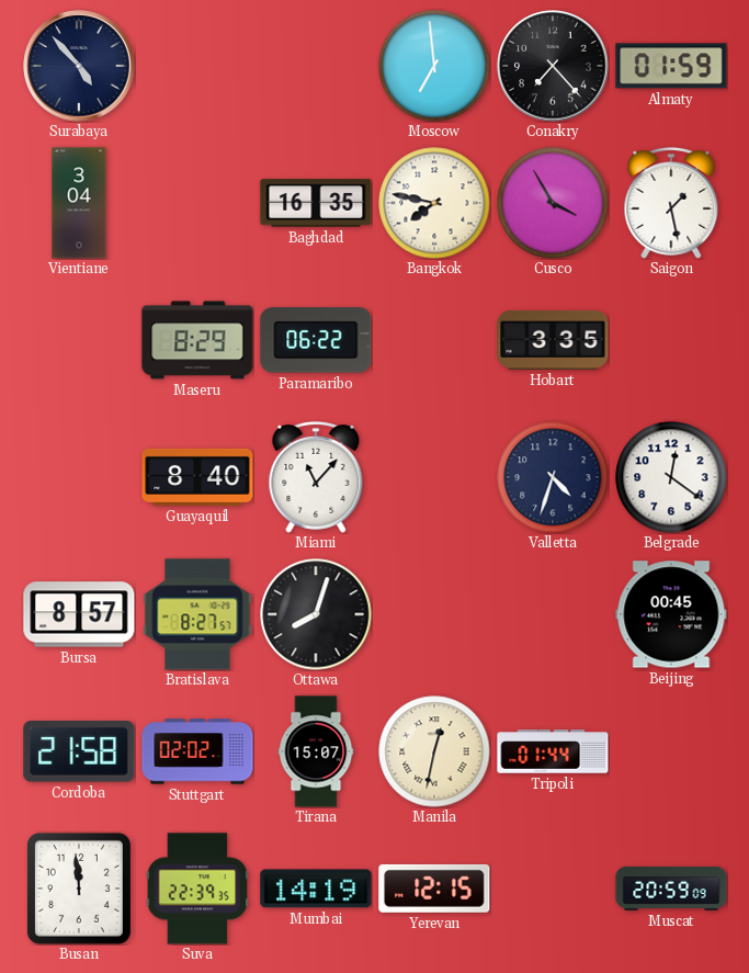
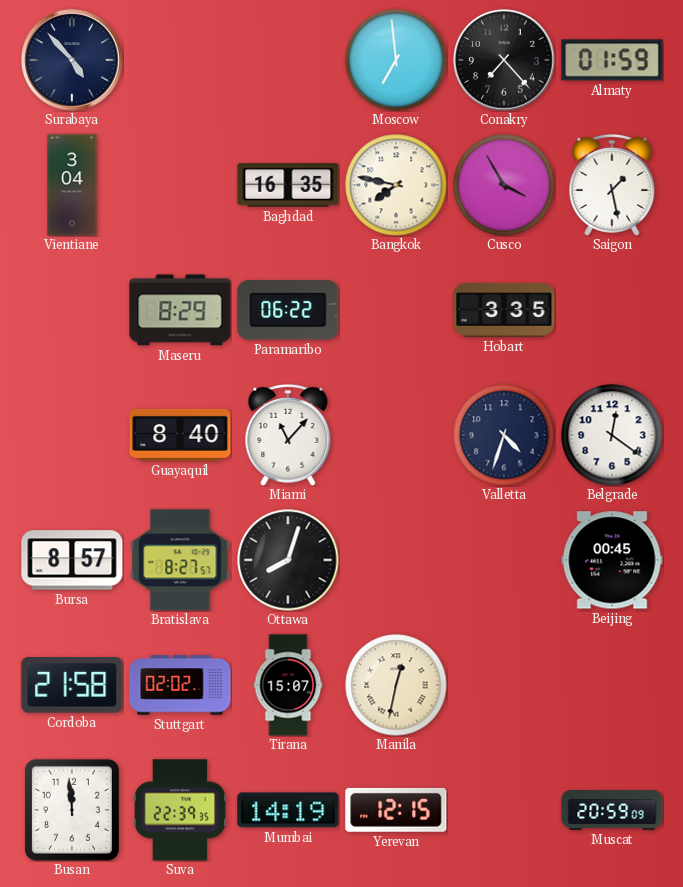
Tripoli: 01:44 -> none
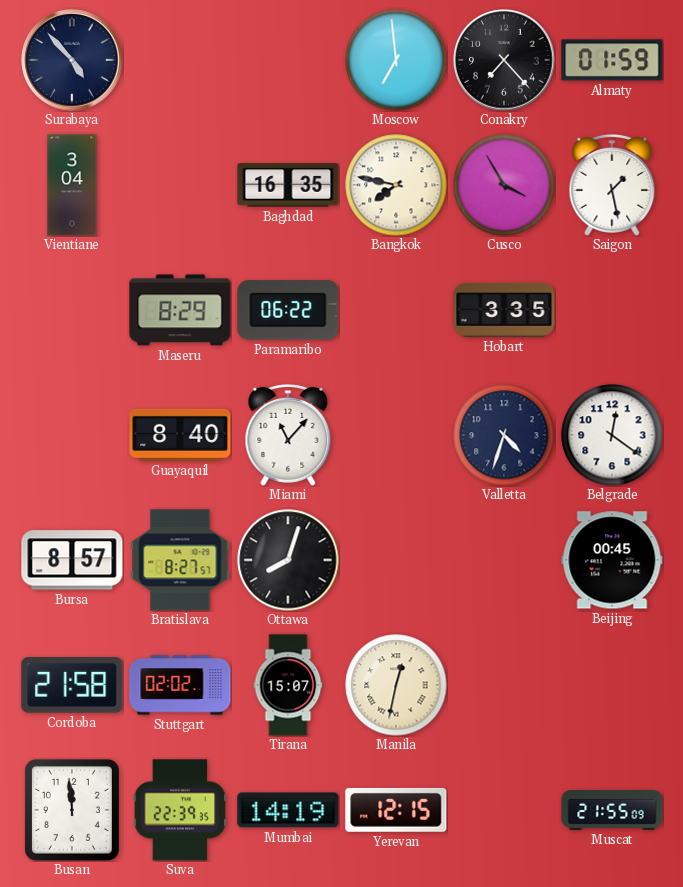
Muscat: 20:59 -> 21:55
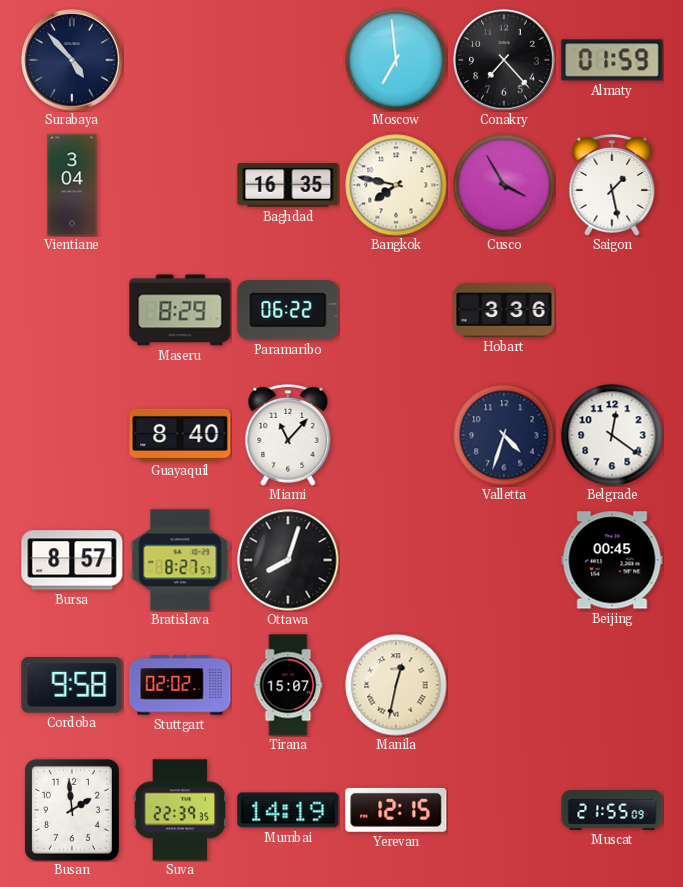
Hobart: 3:35 -> 3:36
Cordoba: 21:58 -> 9:58
Busan: 11:59 -> 1:59
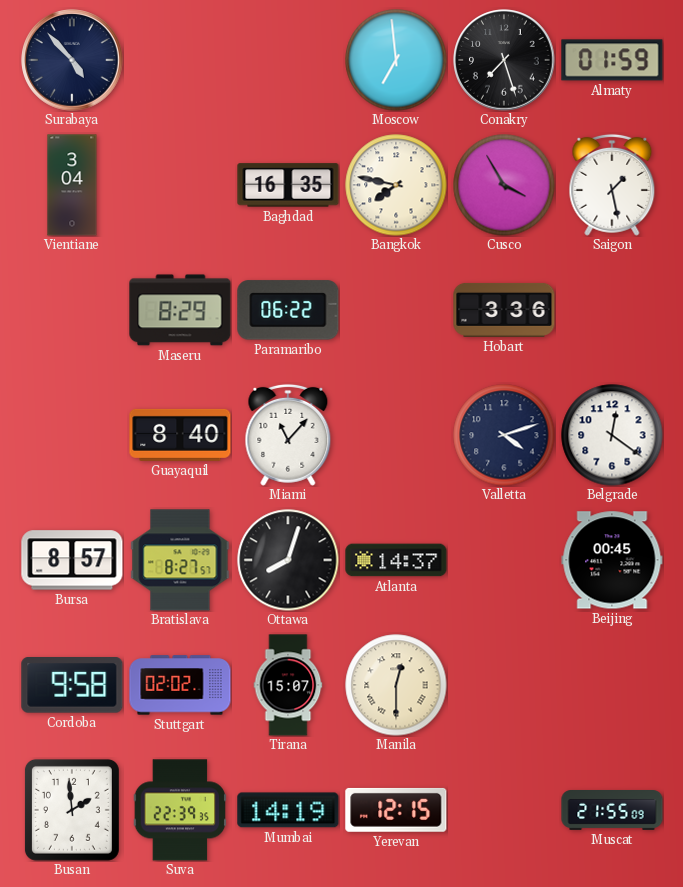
Conakry: 7:23 -> 7:27
Valletta: 4:33 -> 4:12
Atlanta: none -> 14:37
Manila: 12:32 -> 12:30
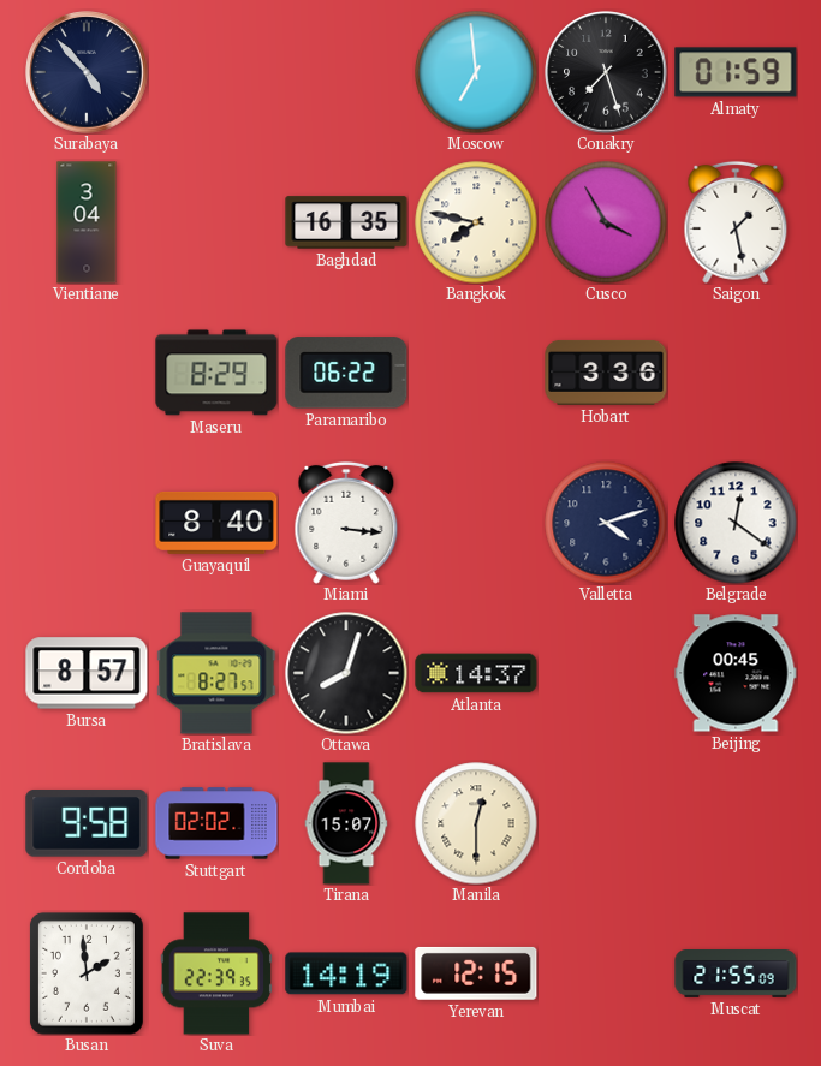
Miami: 11:07 -> 3:16
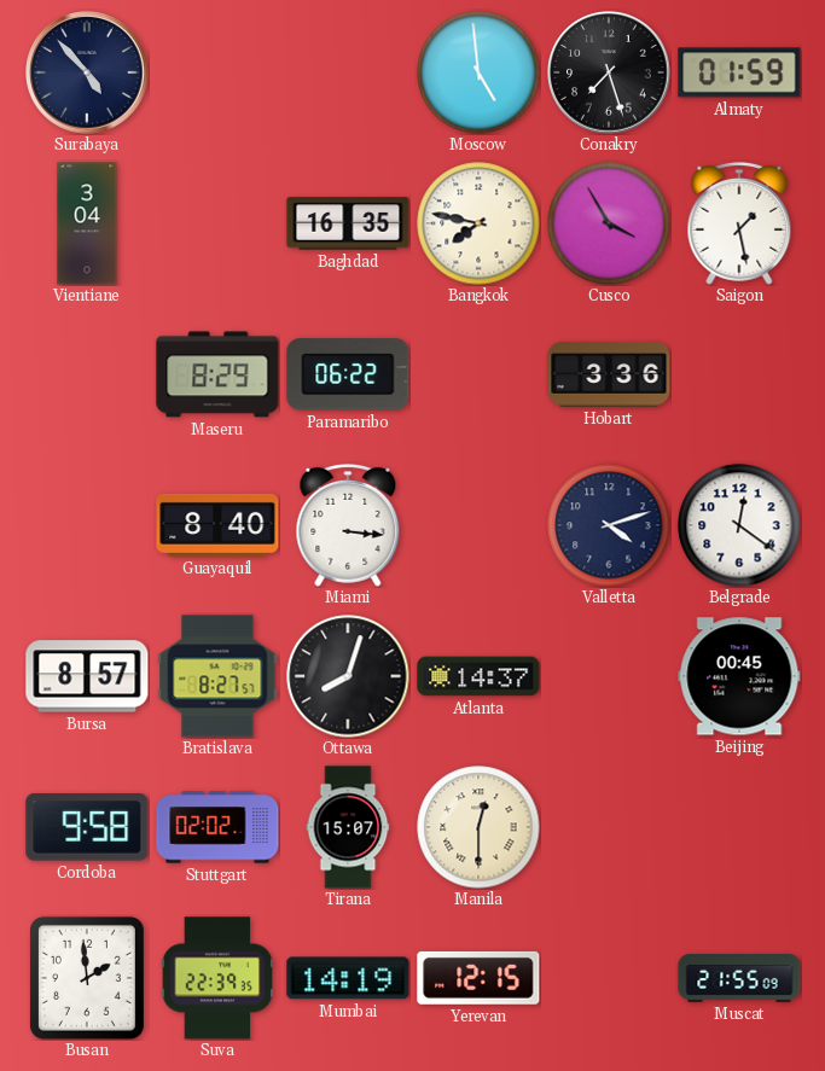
Moscow: 6:59 -> 4:59
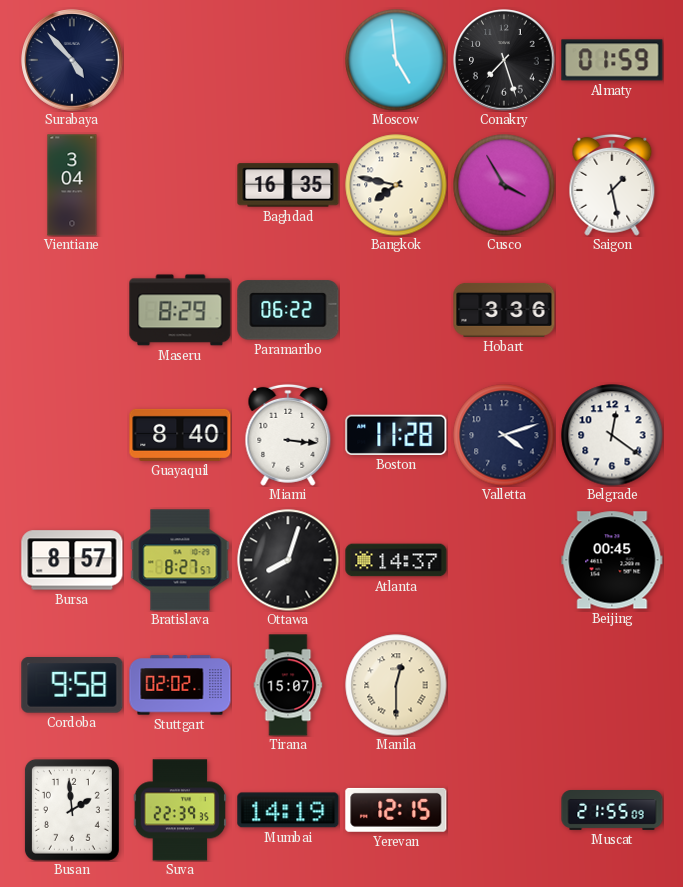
Boston: none -> 11:28
